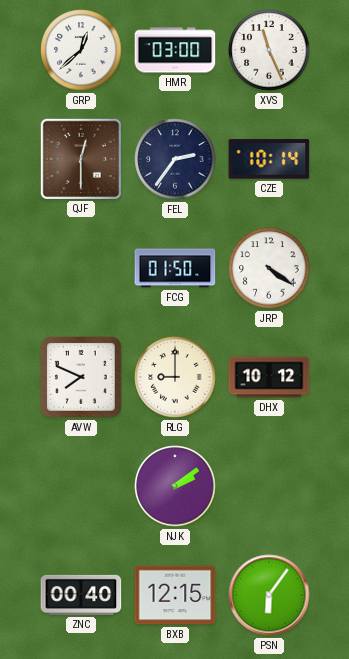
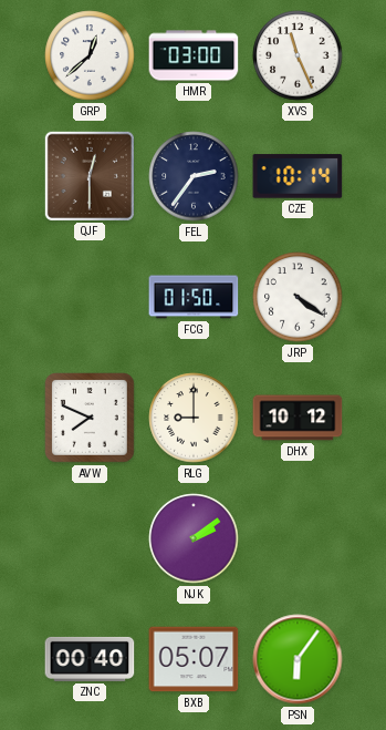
BXB: 12:15 -> 05:07
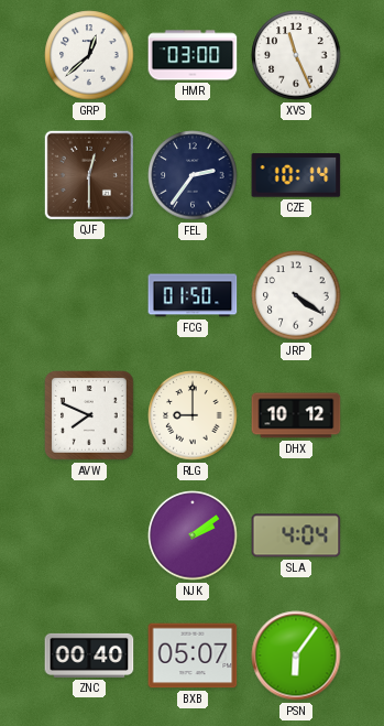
SLA: none -> 4:04
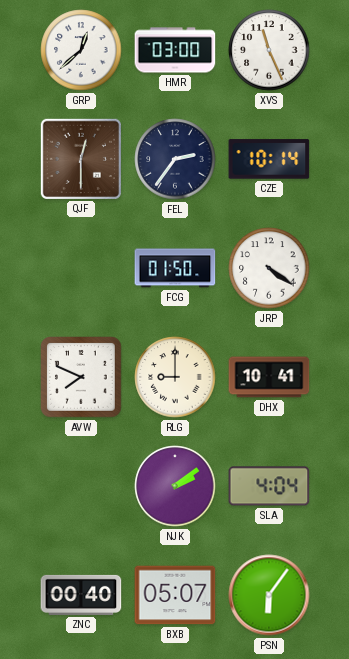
DHX: 10:12 -> 10:41
